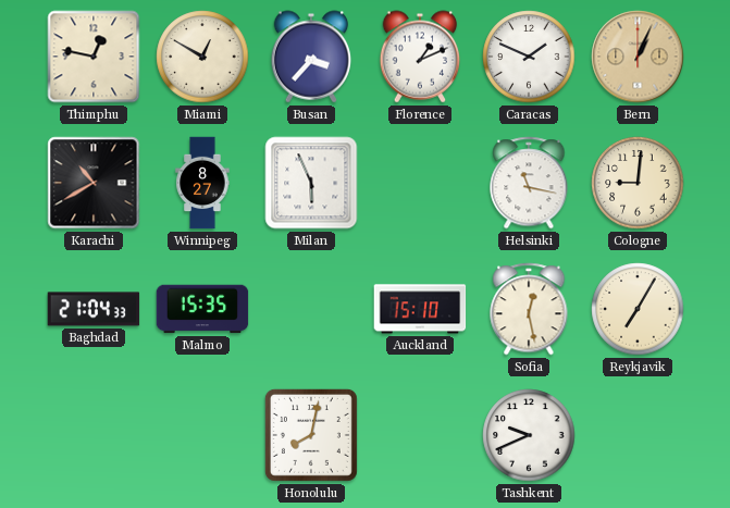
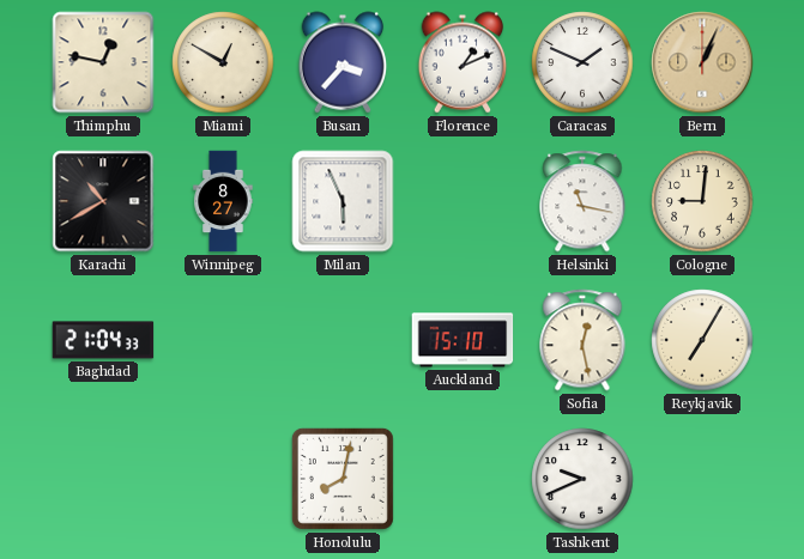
Malmo: 15:35 -> none
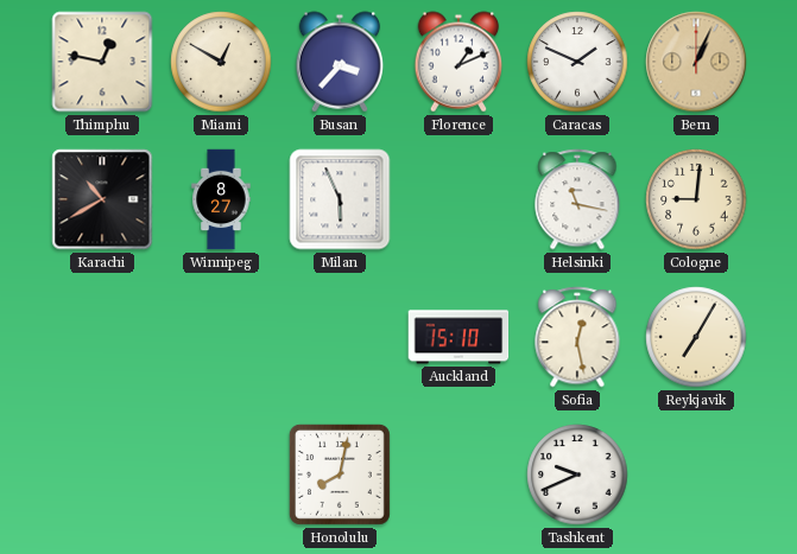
Baghdad: 21:04 -> none
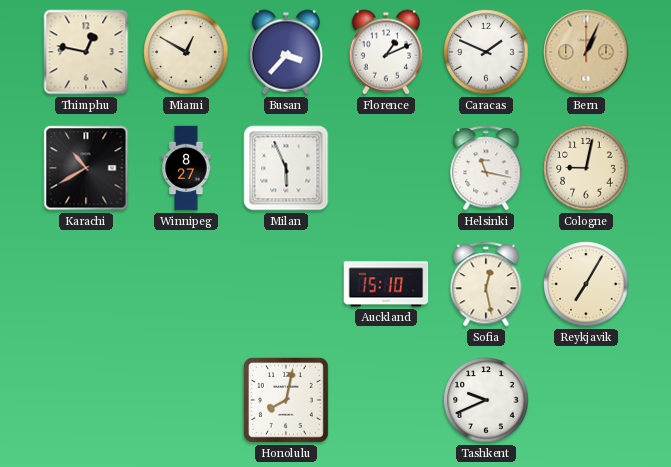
Cologne: 9:01 -> 9:02
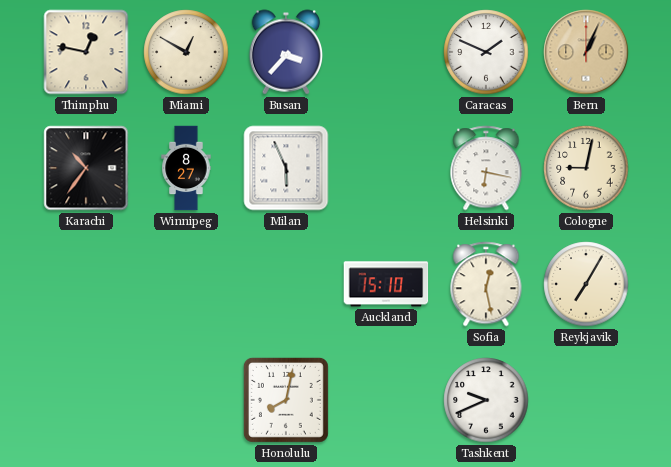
Florence: 1:11 -> none
Karachi: 10:40 -> 10:36
Helsinki: 11:17 -> 6:17
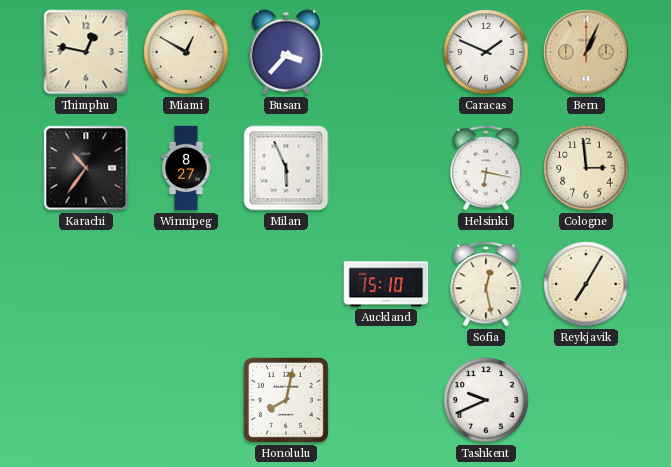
Cologne: 9:02 -> 2:59
